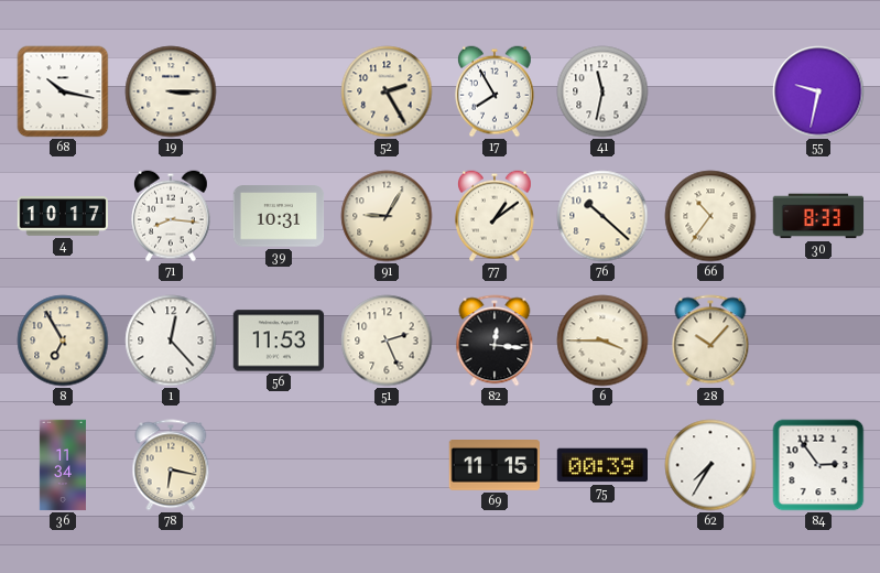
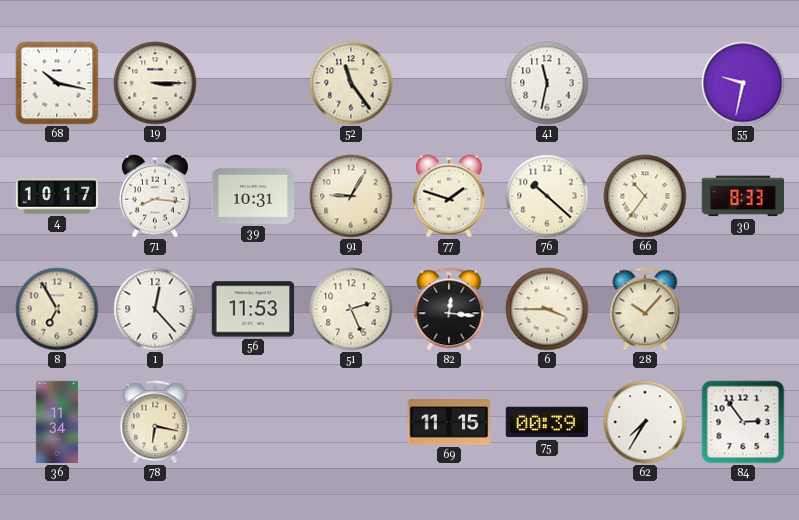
52: 2:25 -> 11:24
17: 7:55 -> none
77: 1:09 -> 1:48
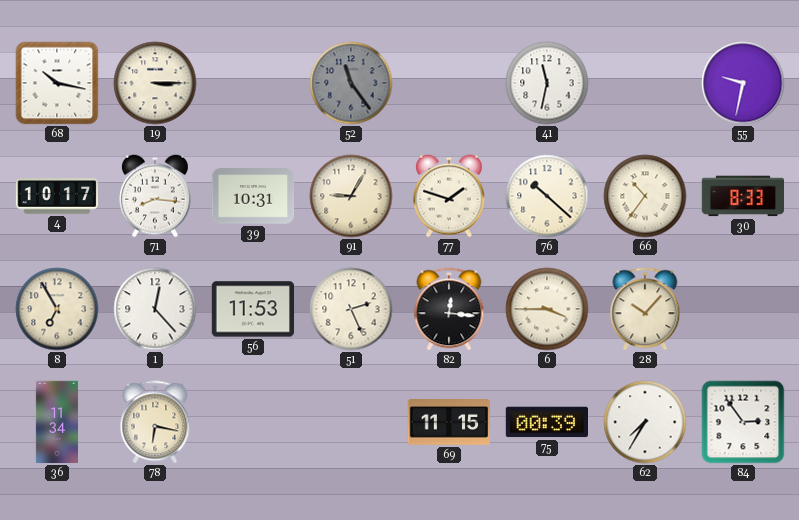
52 dial: cream -> grey
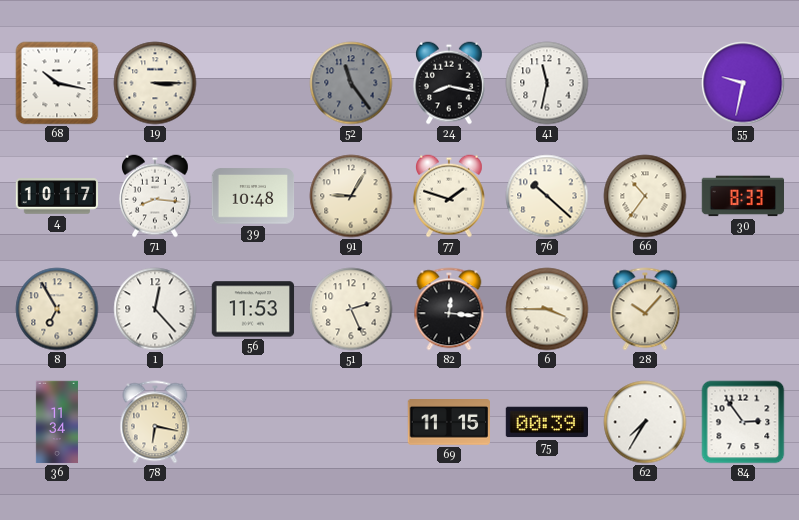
24: none -> 8:17
39: 10:31 -> 10:48
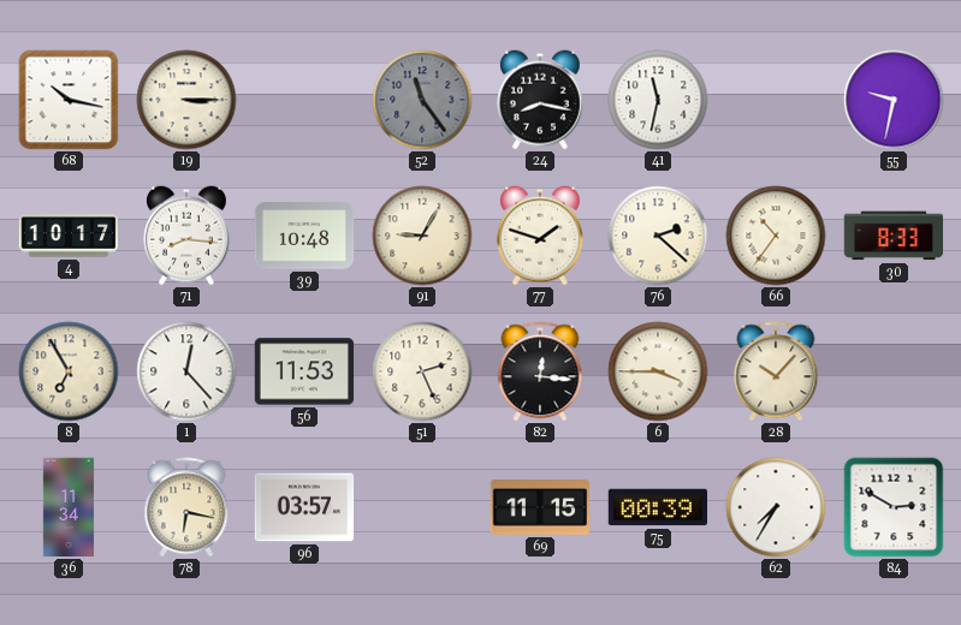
76: 10:22 -> 2:22
96: none -> 03:57
84: 2:54 -> 2:50
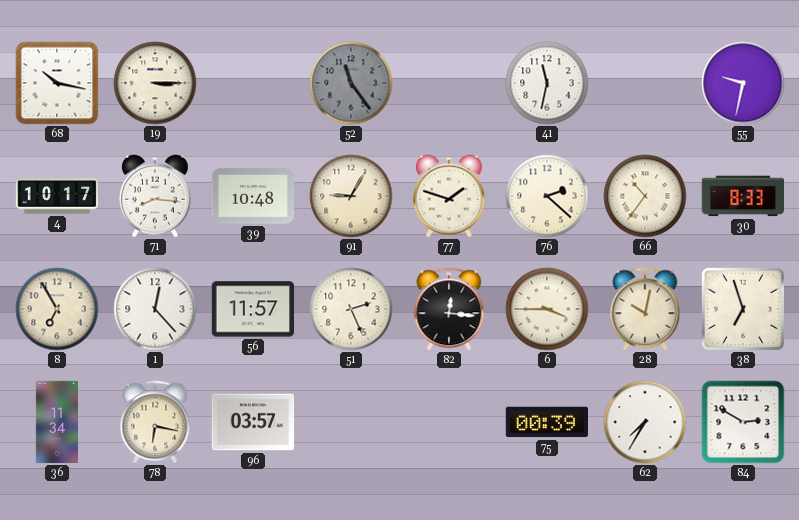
24: 8:17 -> none
56: 11:53 -> 11:57
28: 10:07 -> 10:02
38: none -> 6:57
69: 11:15 -> none
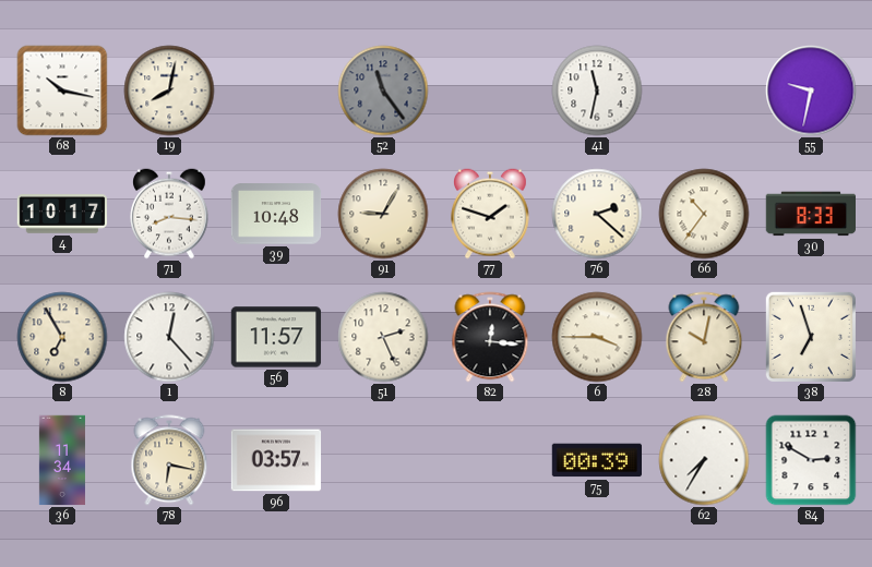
19: 3:15 -> 8:02
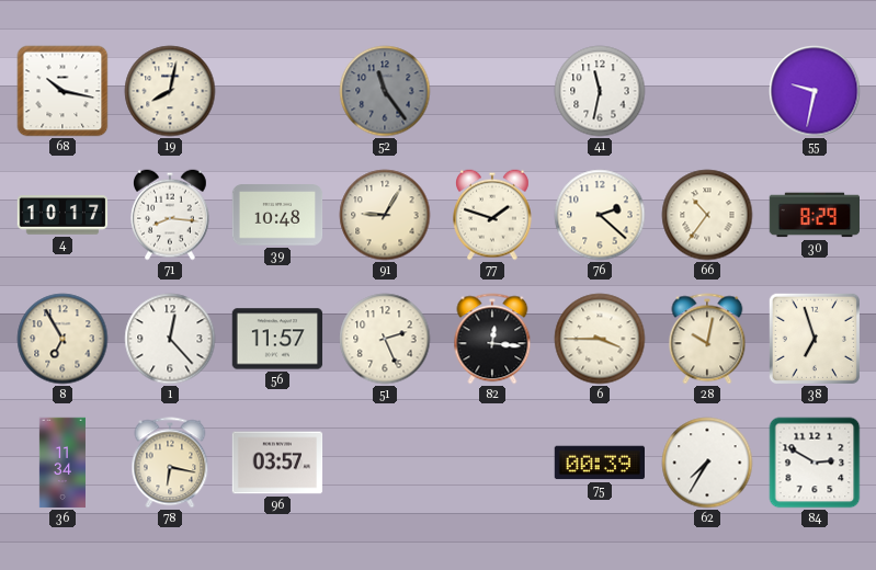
30: 8:33 -> 8:29
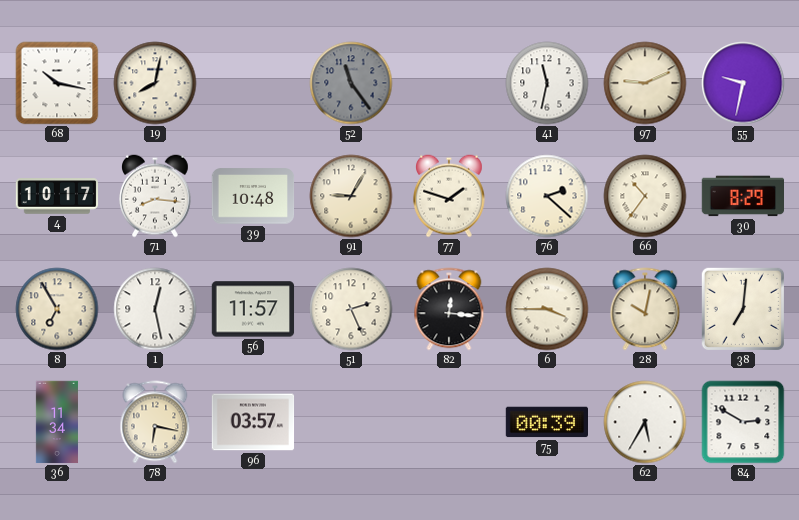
97: none -> 9:11
1: 12:23 -> 12:28
38: 6:57 -> 7:01
62: 7:35 -> 5:35
